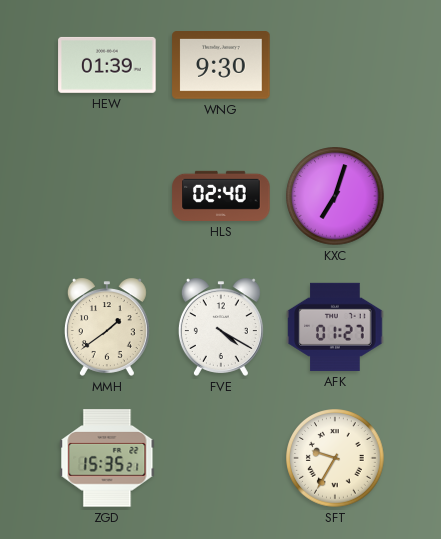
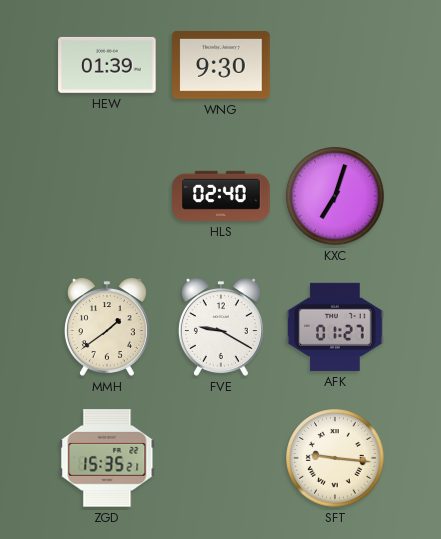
FVE: 4:20 -> 9:20
SFT: 9:35 -> 9:16
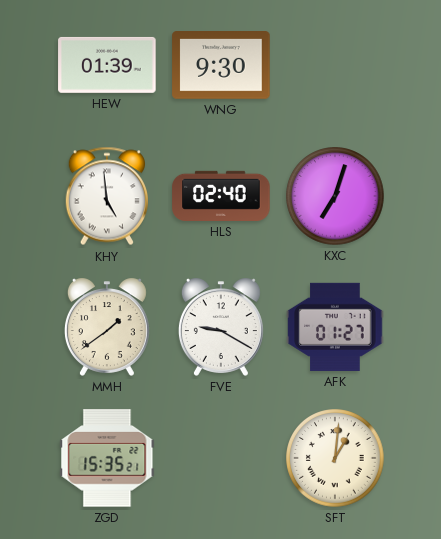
KHY: none -> 4:59
SFT: 9:16 -> 1:01
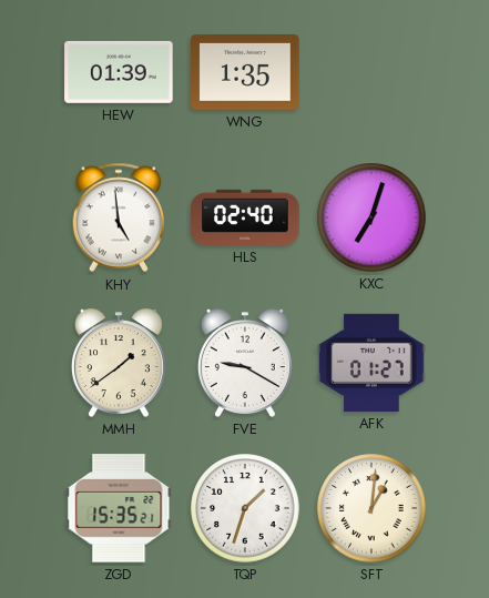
WNG: 9:30 -> 1:35
TQP: none -> 1:33
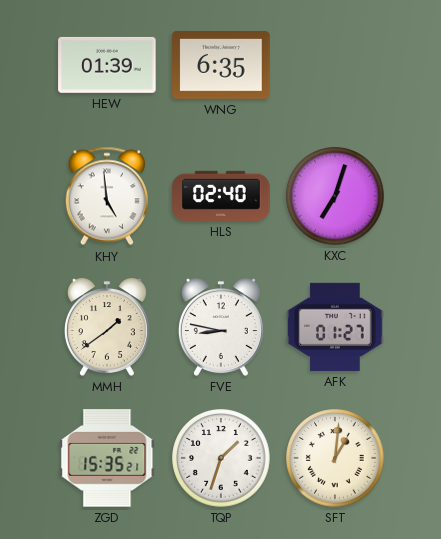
WNG: 1:35 -> 6:35
FVE: 9:20 -> 8:47
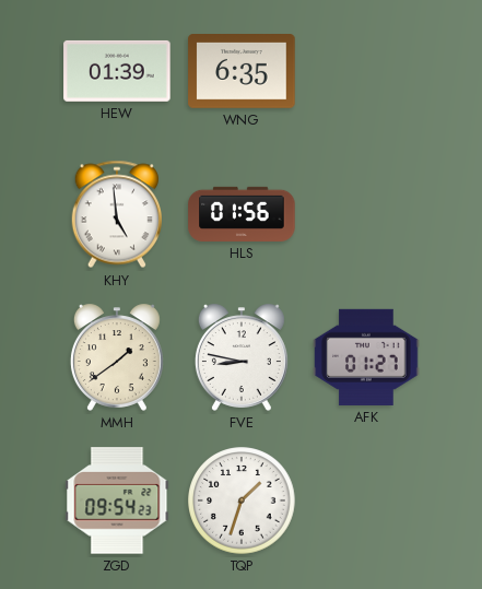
HLS: 02:40 -> 01:56
KXC: 7:03 -> none
ZGD: 15:35 -> 09:54
SFT: 1:01 -> none
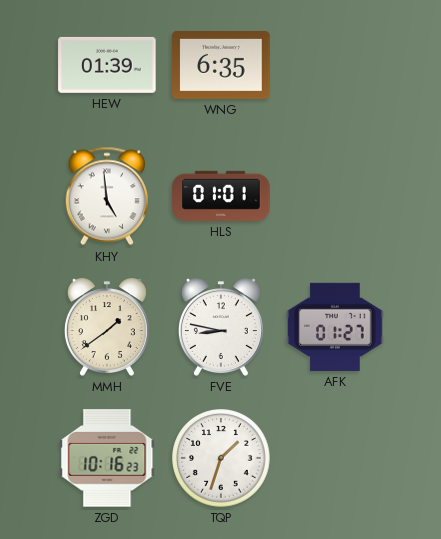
HLS: 01:56 -> 01:01
ZGD: 09:54 -> 10:16
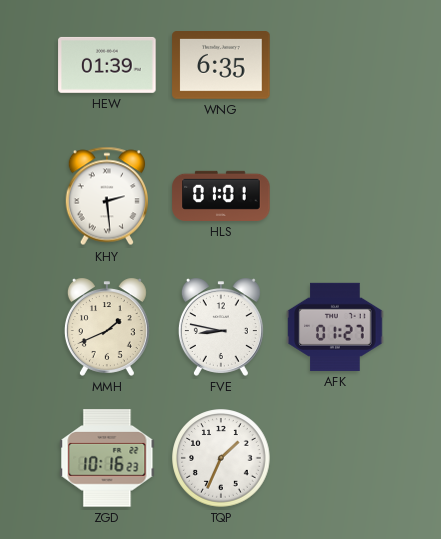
KHY: 4:59 -> 2:29
MMH: 1:39 -> 1:41
TQP: 1:33 -> 1:34
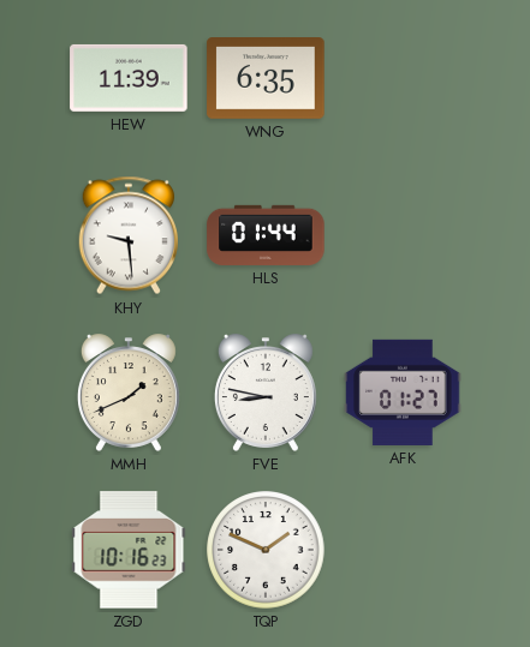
HEW: 01:39 -> 11:39
KHY: 2:29 -> 9:29
HLS: 01:01 -> 01:44
TQP: 1:34 -> 1:49
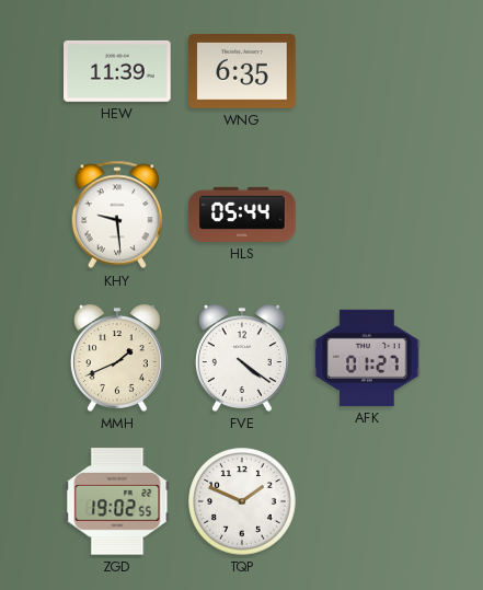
HLS: 01:44 -> 05:44
FVE: 8:47 -> 4:21
ZGD: 10:16 -> 19:02
